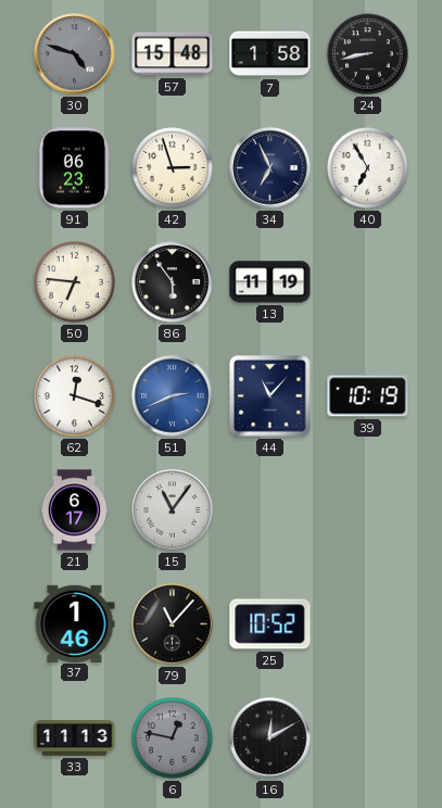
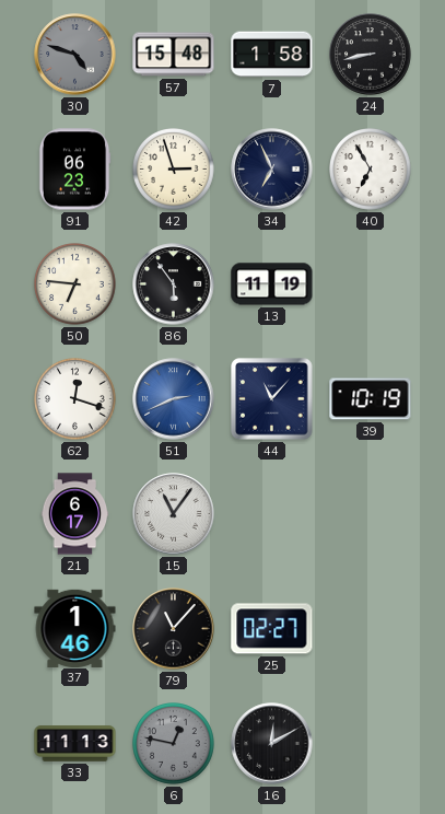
25: 10:52 -> 02:27
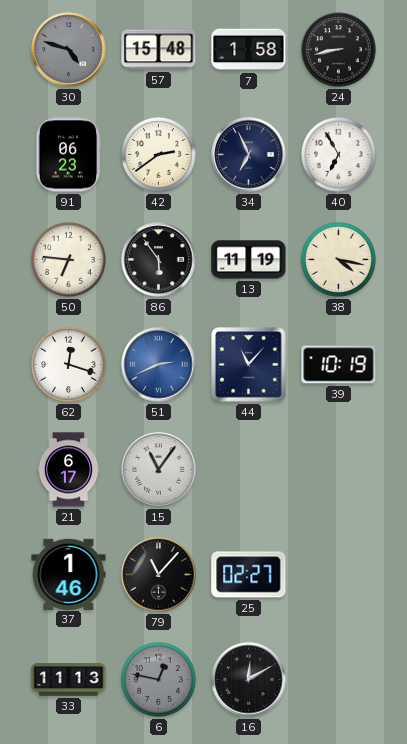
42: 2:57 -> 2:39
38: none -> 4:17
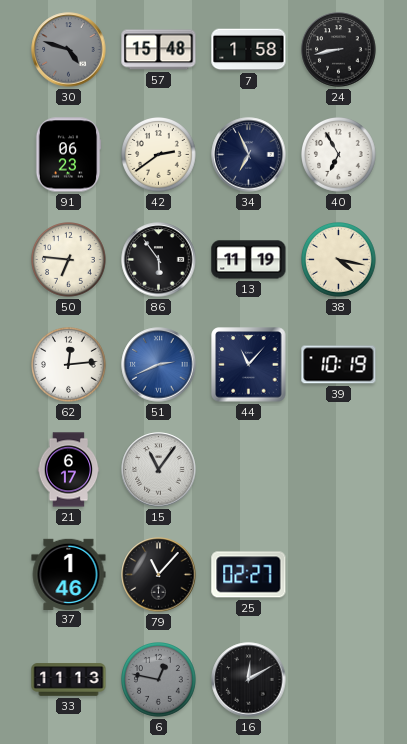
62: 12:18 -> 12:14
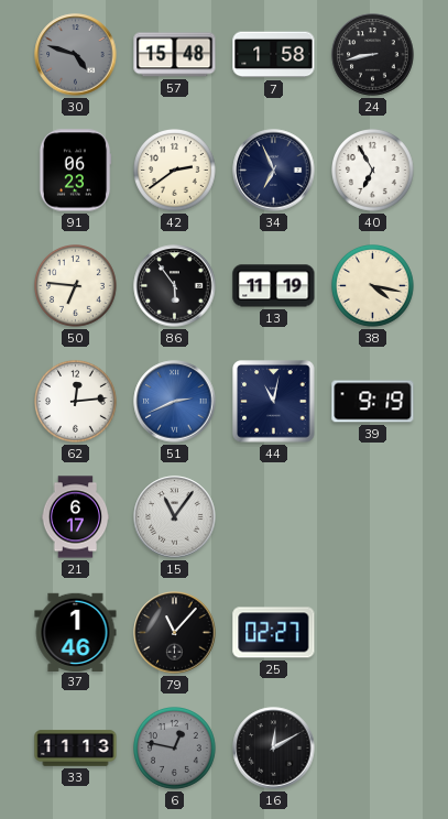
44: 11:07 -> 11:02
39: 10:19 -> 9:19
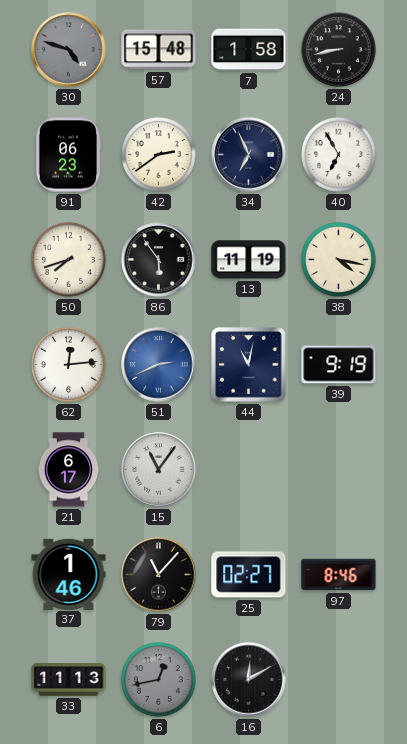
50: 6:46 -> 7:42
97: none -> 8:46
6: 12:47 -> 12:43
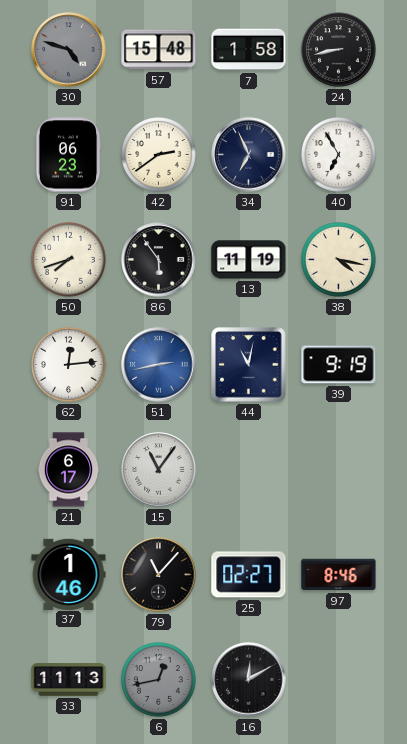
51: 2:41 -> 2:43
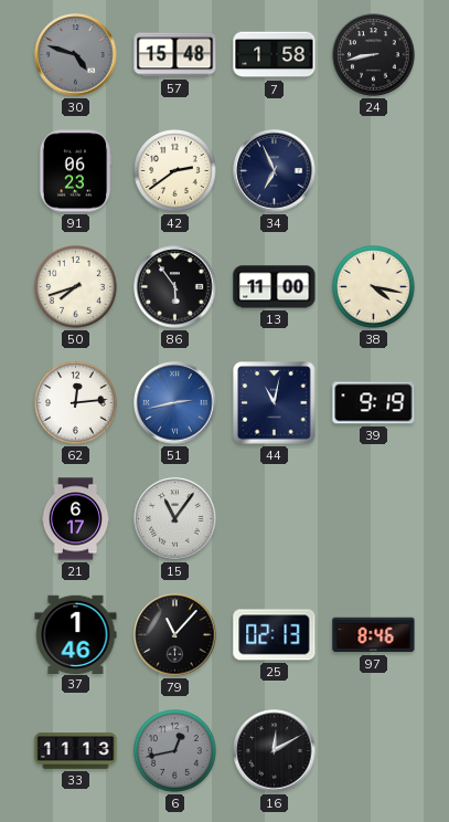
40: 6:55 -> none
13: 11:19 -> 11:00
25: 02:27 -> 02:13
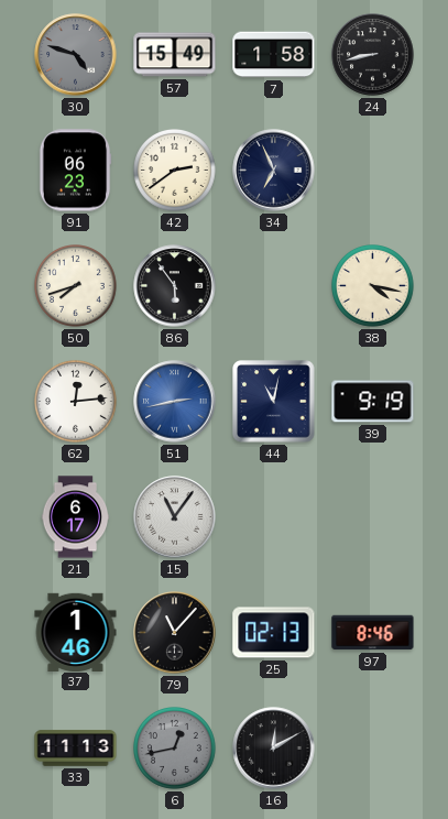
57: 15:48 -> 15:49
13: 11:00 -> none
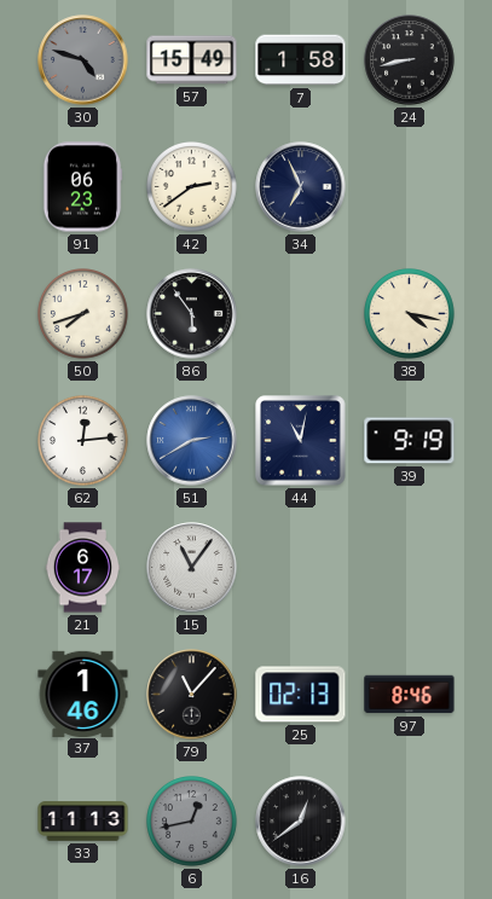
51: 2:43 -> 2:40
16: 12:10 -> 12:39
